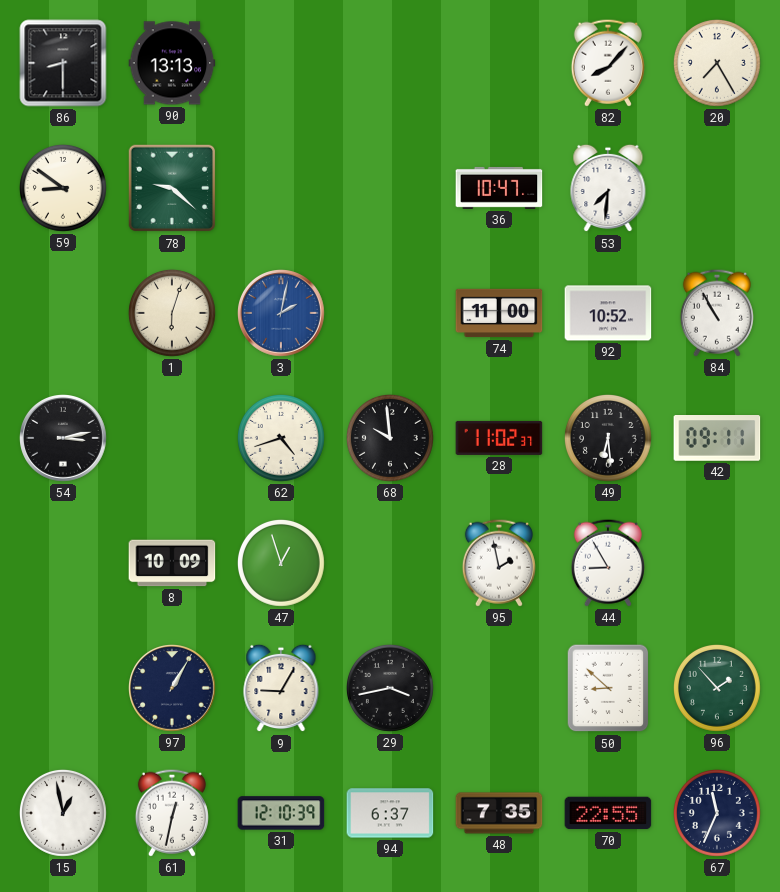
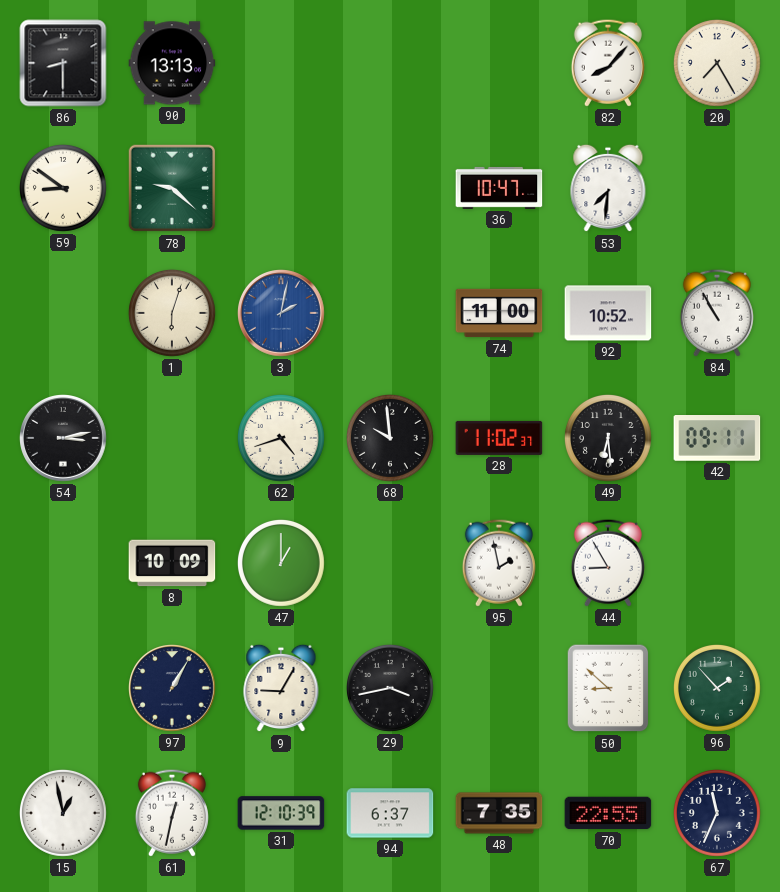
47: 12:57 -> 1:00
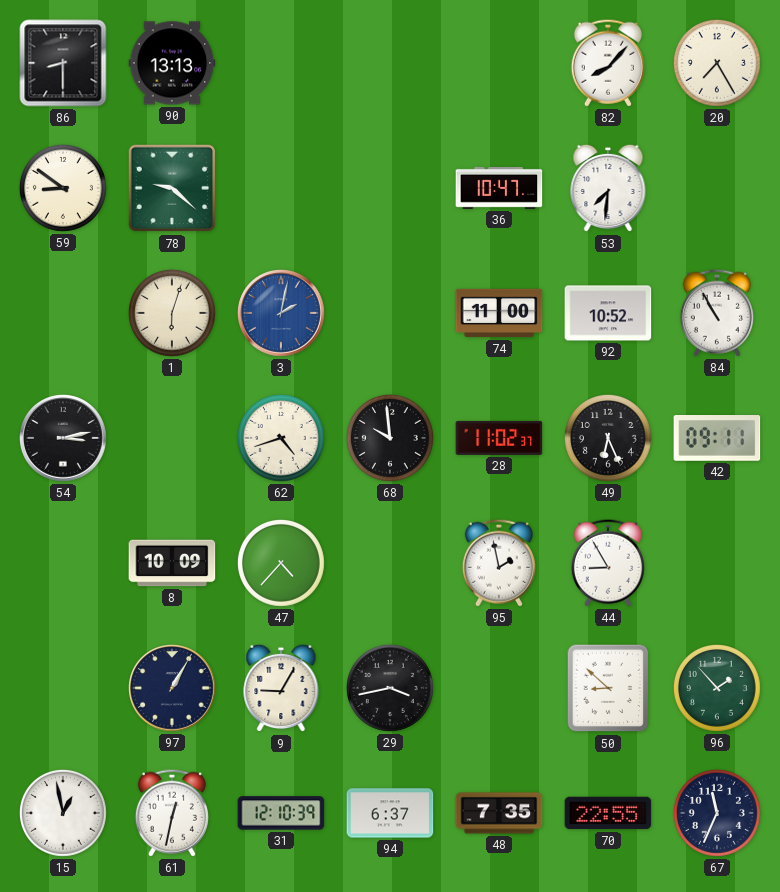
49: 6:29 -> 6:26
47: 1:00 -> 4:37
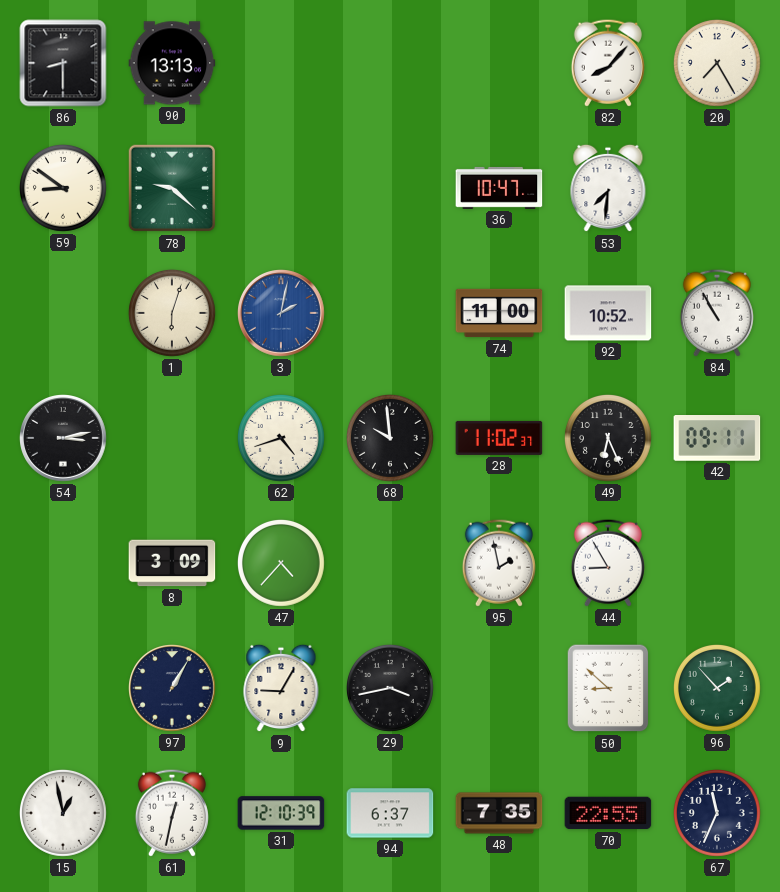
8: 10:09 -> 3:09
